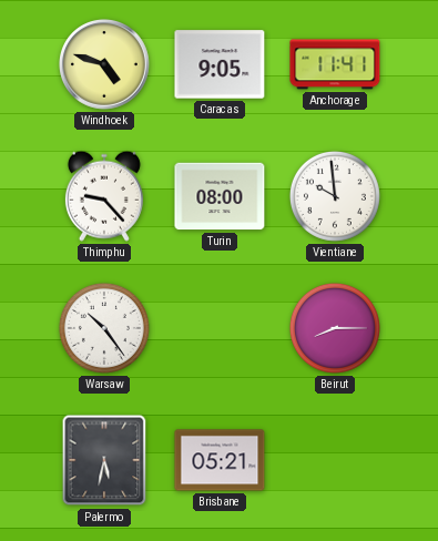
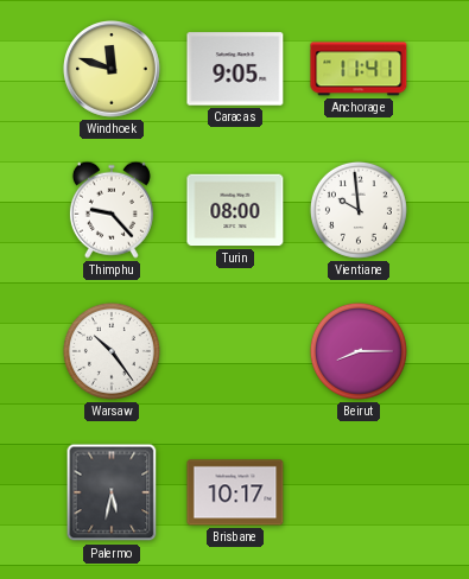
Windhoek: 4:48 -> 11:48
Brisbane: 05:21 -> 10:17
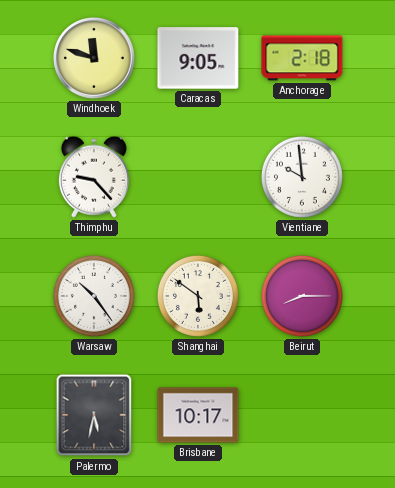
Anchorage: 11:41 -> 2:18
Turin: 08:00 -> none
Shanghai: none -> 5:51
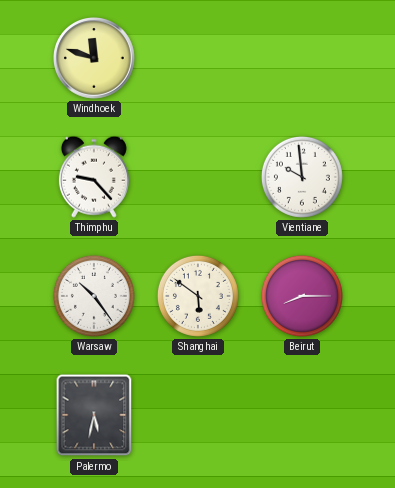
Caracas: 9:05 -> none
Anchorage: 2:18 -> none
Brisbane: 10:17 -> none
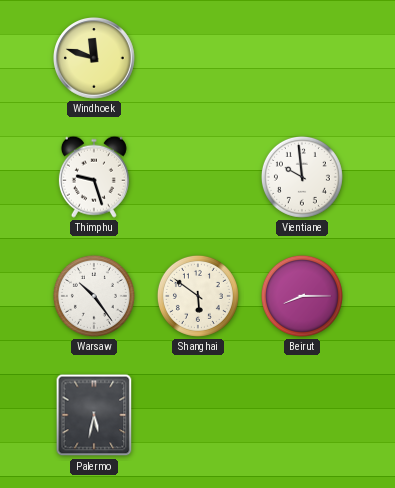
Thimphu: 9:23 -> 9:27
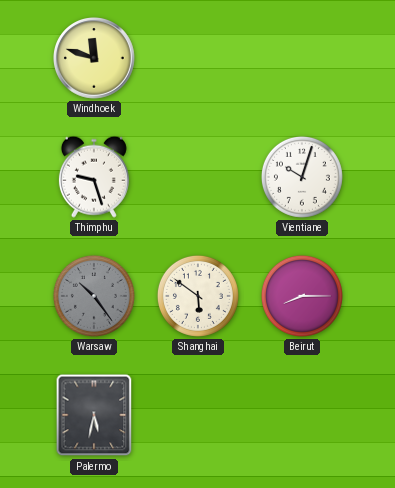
Vientiane: 9:59 -> 10:03
Warsaw dial: white -> grey
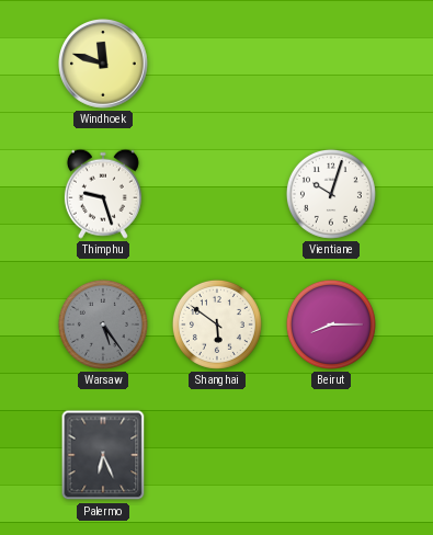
Warsaw: 10:24 -> 5:24
Palermo: 5:32 -> 6:26
